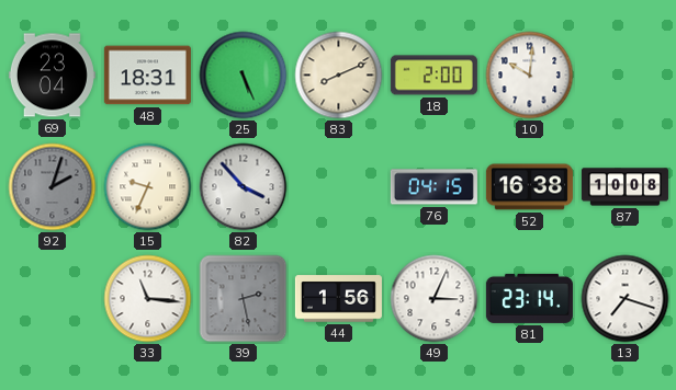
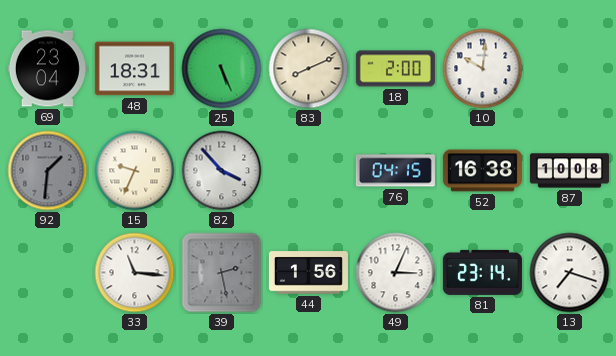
92: 2:03 -> 1:31
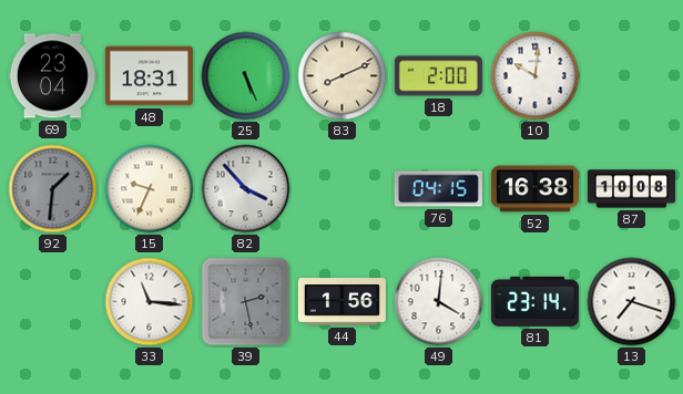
49: 3:04 -> 4:01
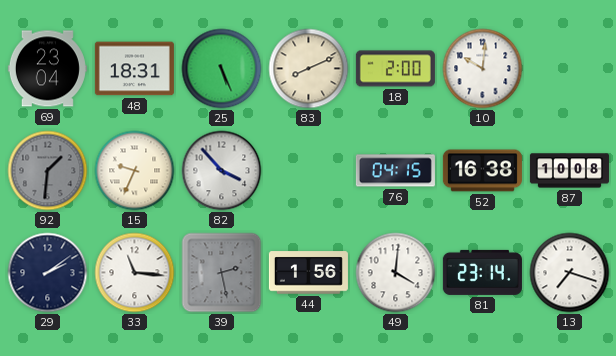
29: none -> 2:09
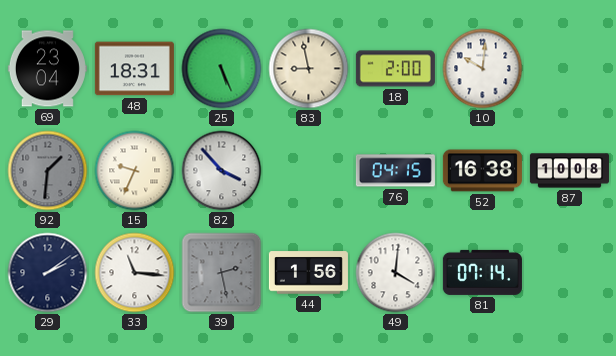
83: 8:11 -> 8:58
81: 23:14 -> 07:14
13: 7:18 -> none
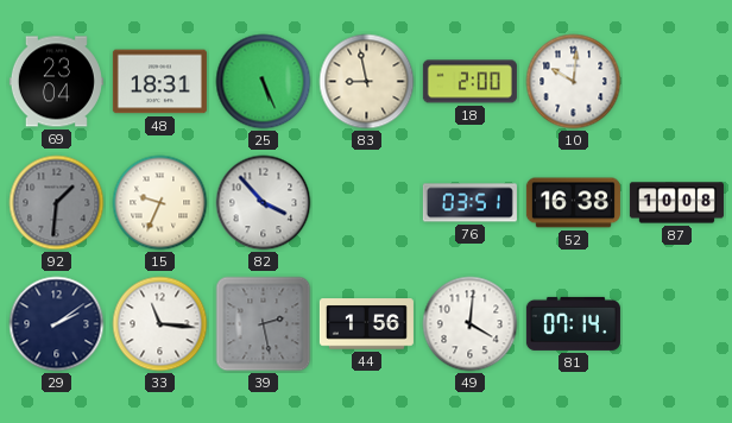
76: 04:15 -> 03:51
